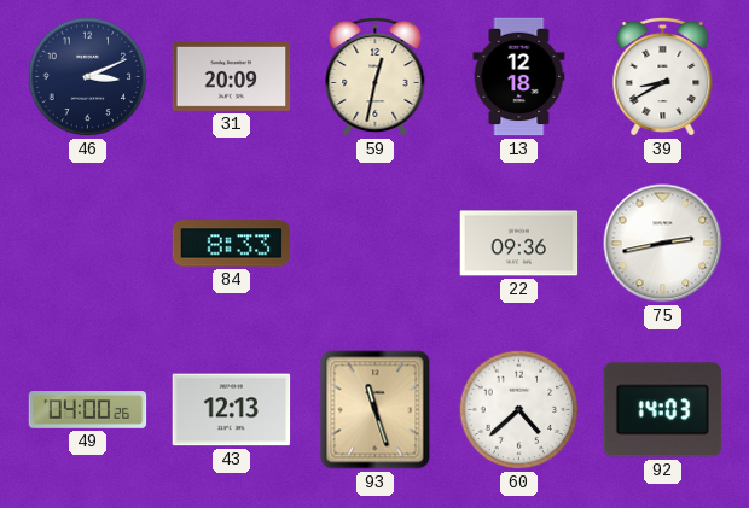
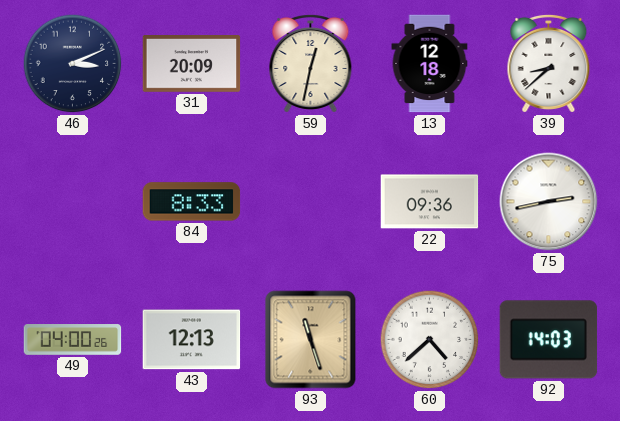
39: 8:40 -> 8:38
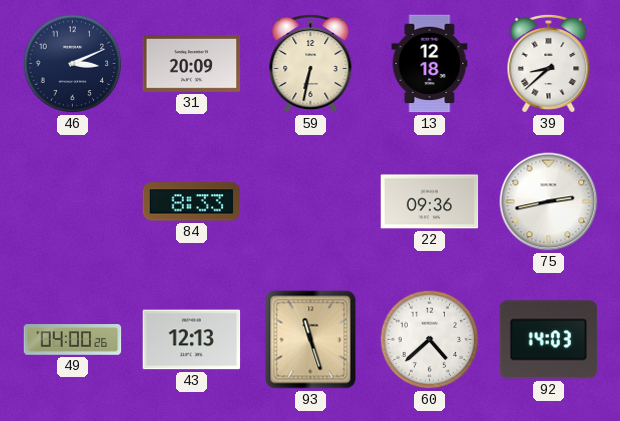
59: 12:32 -> 6:32
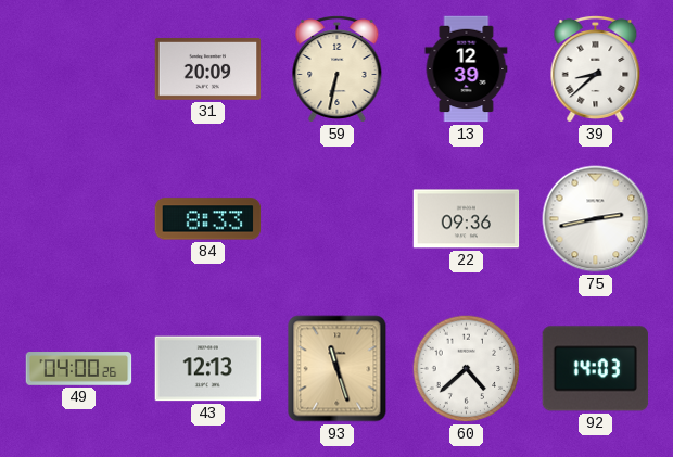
46: 3:11 -> none
13: 12:18 -> 12:39
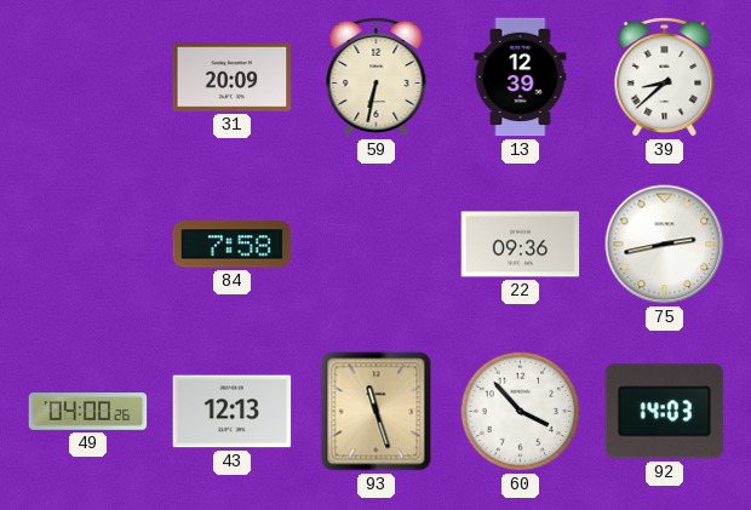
84: 8:33 -> 7:58
60: 4:38 -> 3:53
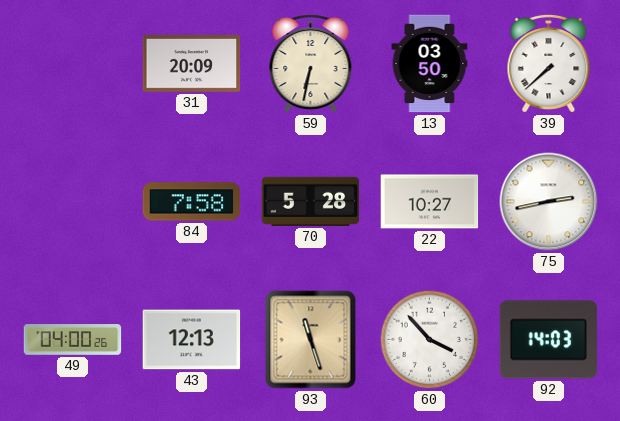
13: 12:39 -> 03:50
39: 8:38 -> 7:38
70: none -> 5:28
22: 09:36 -> 10:27
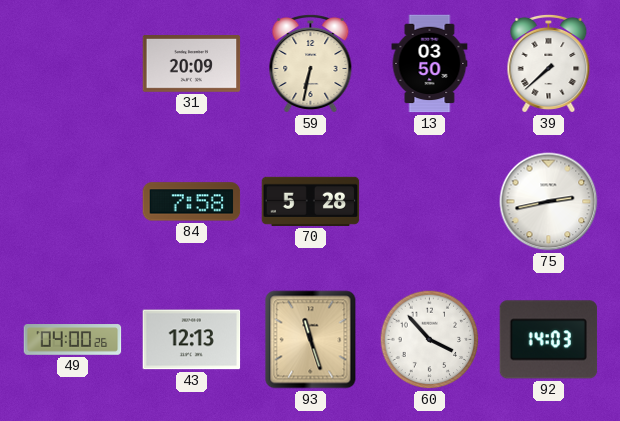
22: 10:27 -> none
